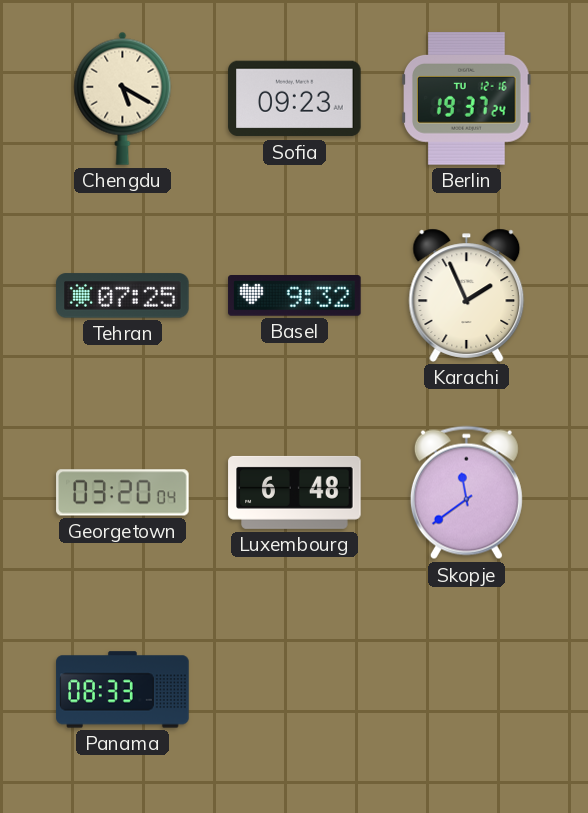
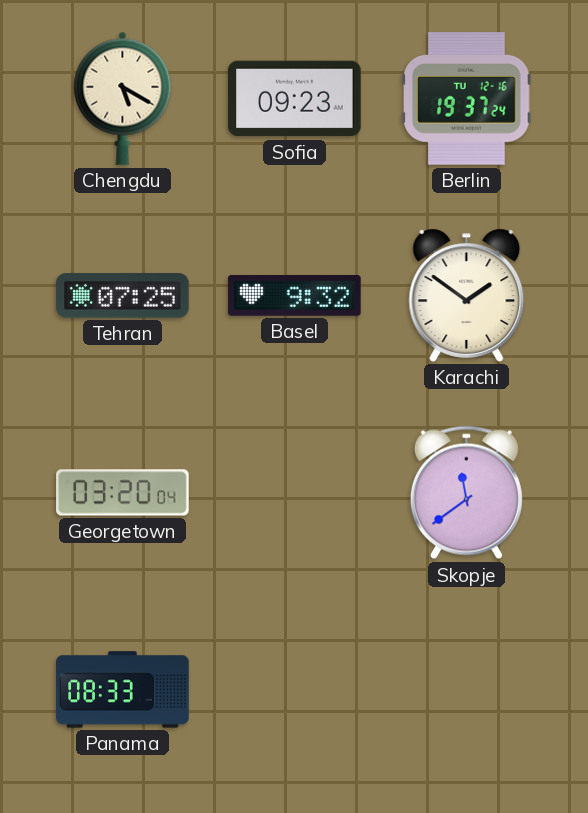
Karachi: 1:56 -> 1:51
Luxembourg: 6:48 -> none
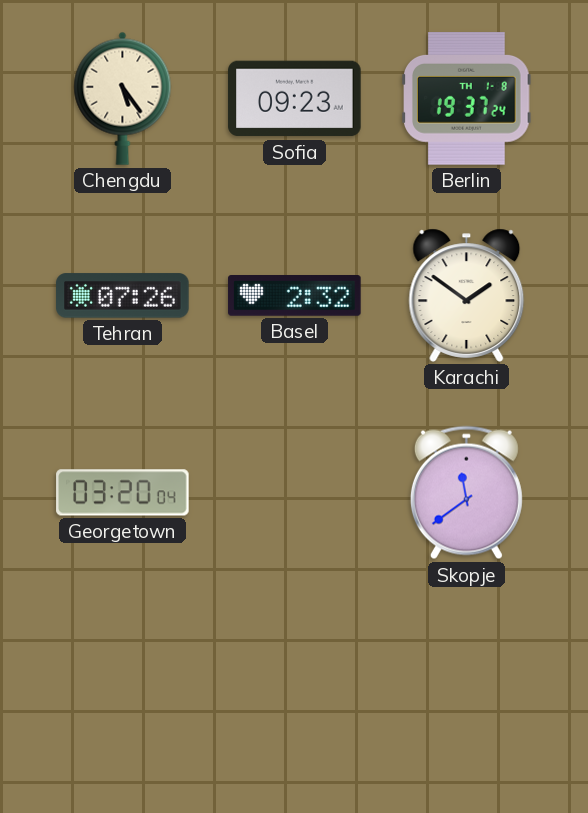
Chengdu: 5:20 -> 5:24
Berlin date: TU 12-16 -> TH 1-8
Tehran: 07:25 -> 07:26
Basel: 9:32 -> 2:32
Panama: 08:33 -> none
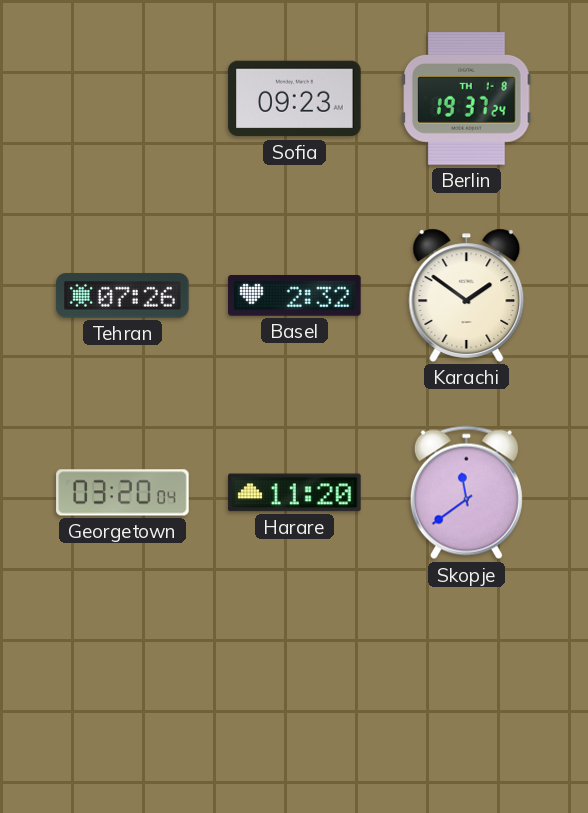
Chengdu: 5:24 -> none
Harare: none -> 11:20
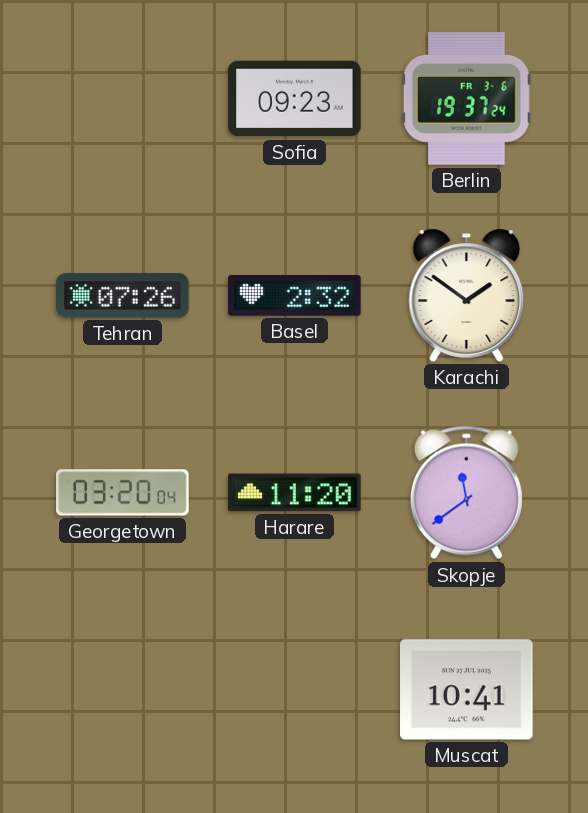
Berlin date: TH 1-8 -> FR 3-6
Muscat: none -> 10:41
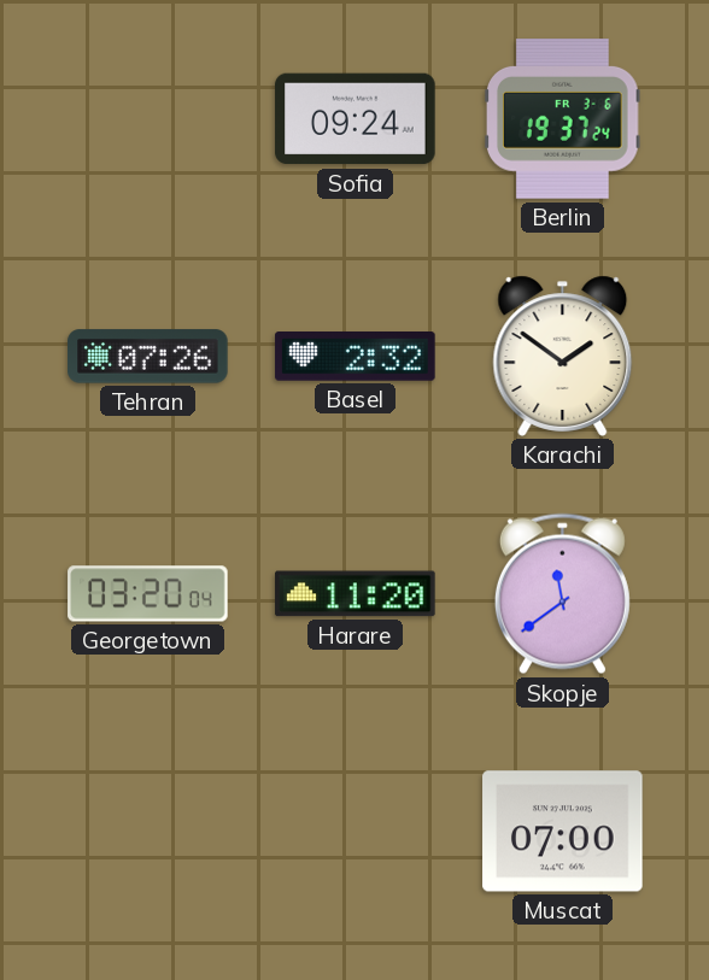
Sofia: 09:23 -> 09:24
Muscat: 10:41 -> 07:00
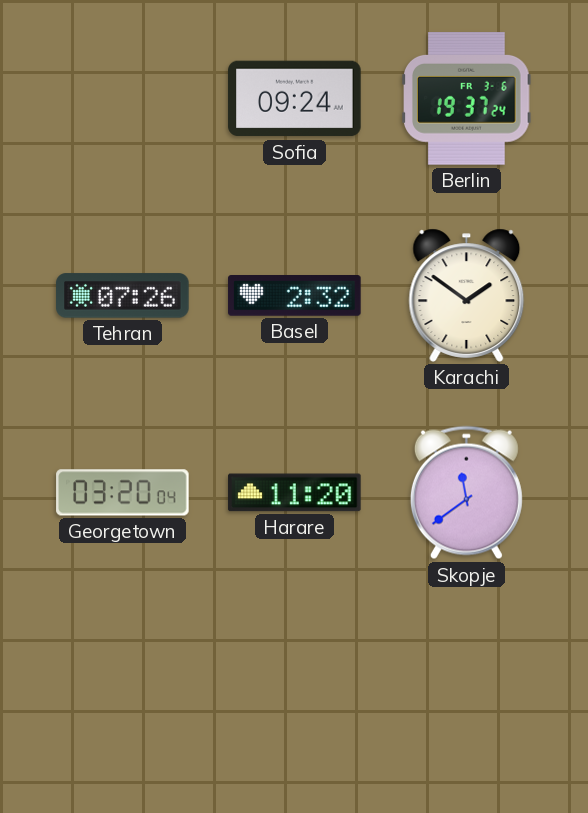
Muscat: 07:00 -> none
